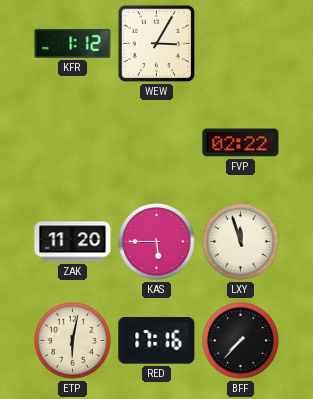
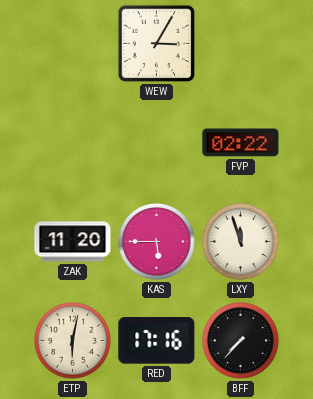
KFR: 1:12 -> none
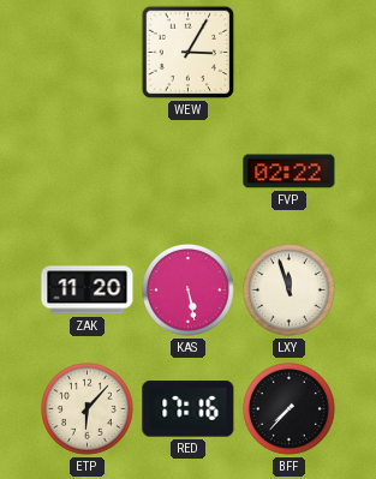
KAS: 5:45 -> 5:28
ETP: 6:02 -> 6:07
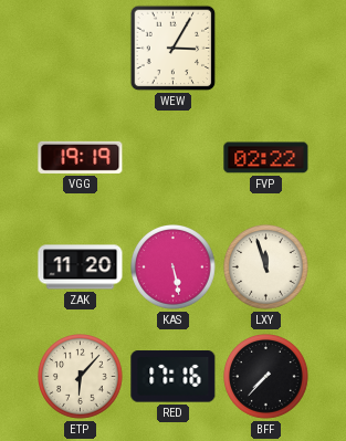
VGG: none -> 19:19
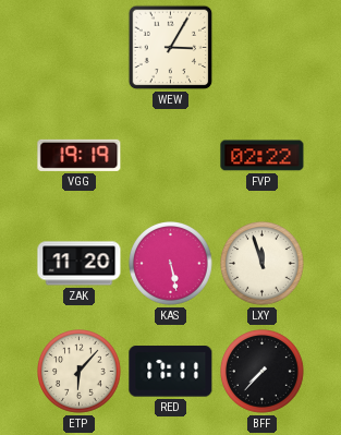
RED: 17:16 -> 17:11
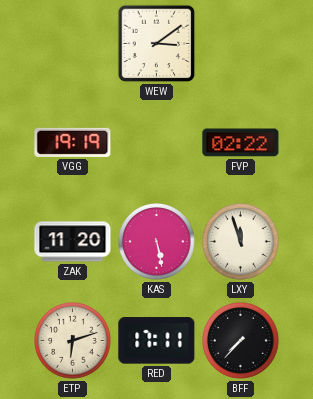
WEW: 3:05 -> 3:09
ETP: 6:07 -> 6:12
